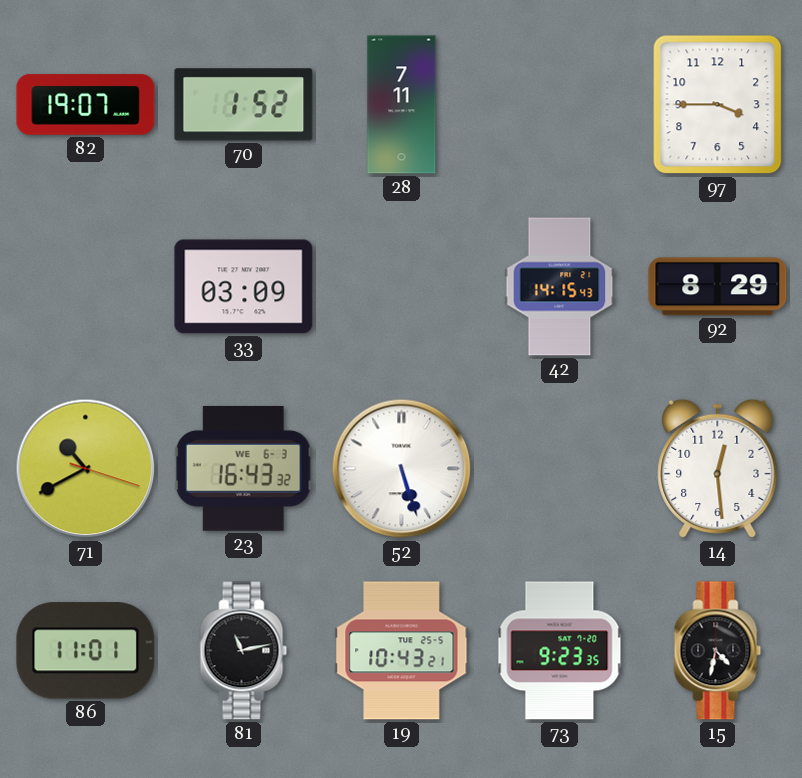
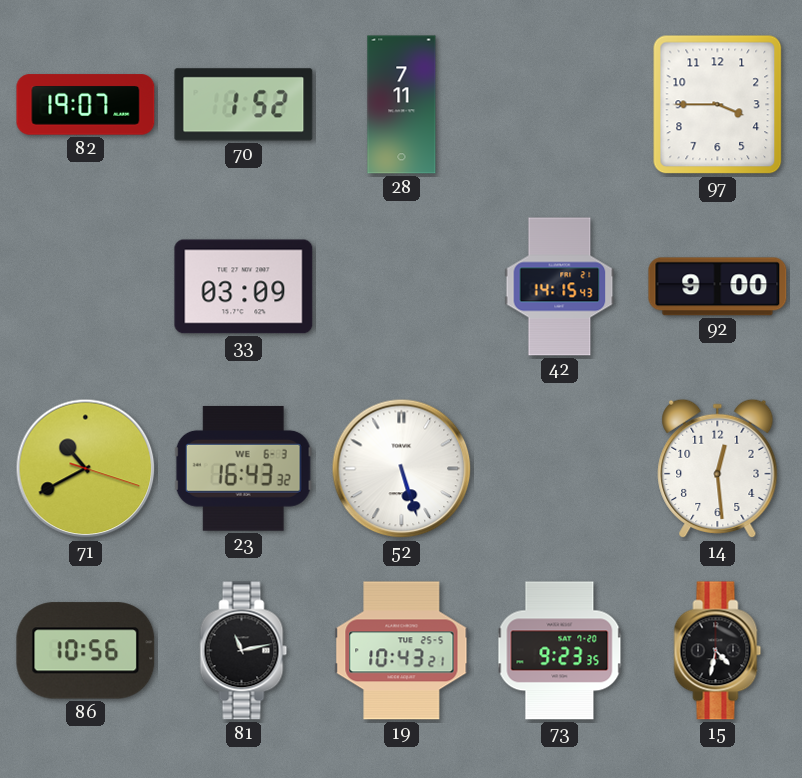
92: 8:29 -> 9:00
86: 11:01 -> 10:56
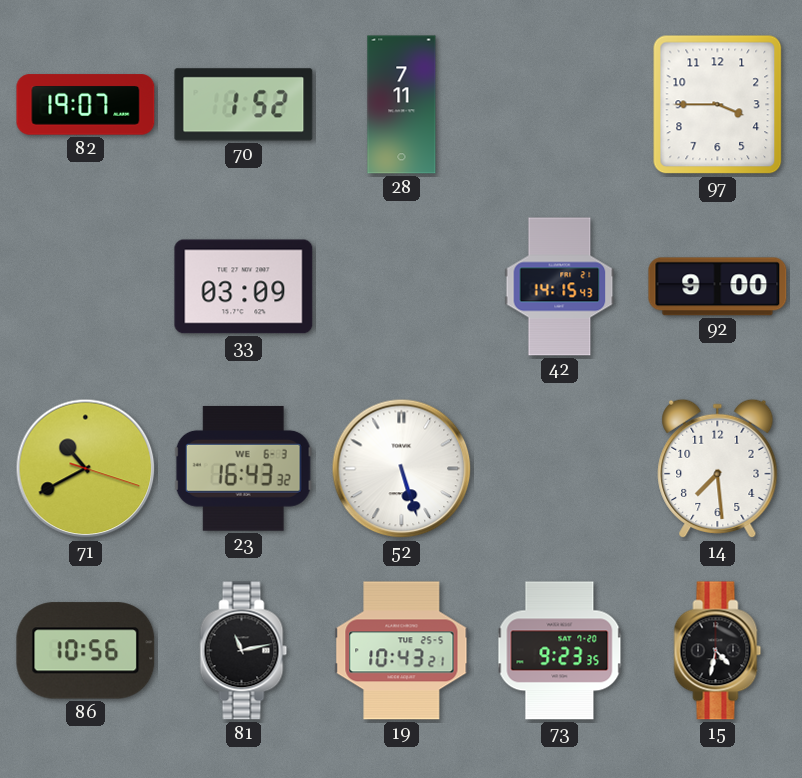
14: 12:29 -> 7:29
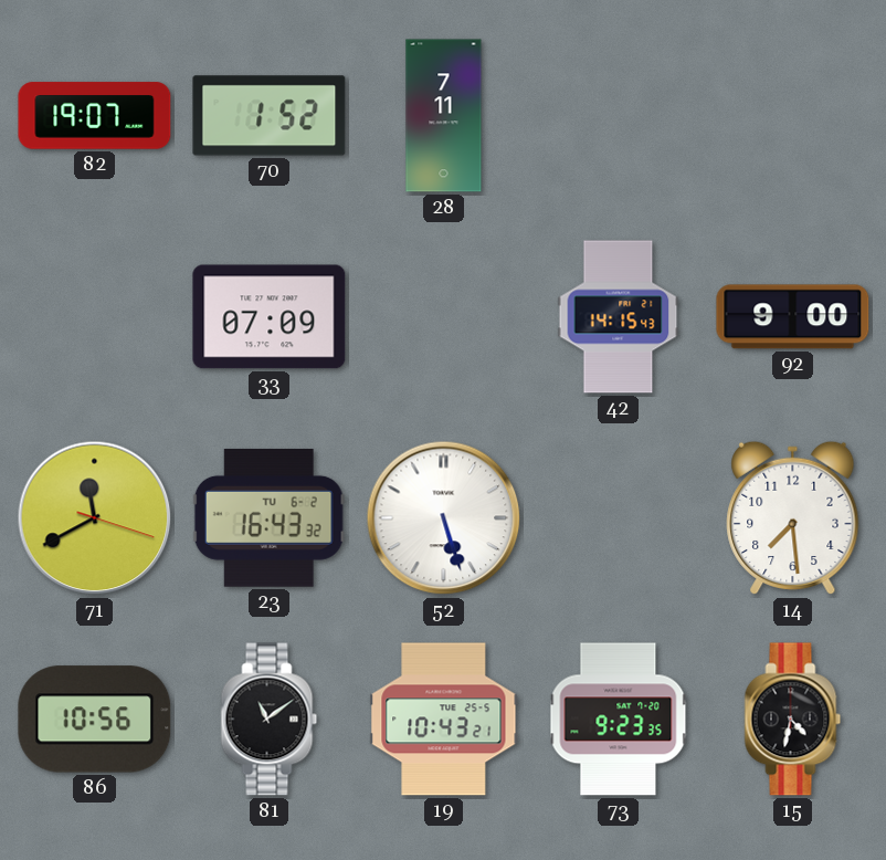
97: 3:45 -> none
33: 03:09 -> 07:09
71: 10:40 -> 11:40
23 date: WE 6-3 -> TU 6-2
81: 11:13 -> 11:09
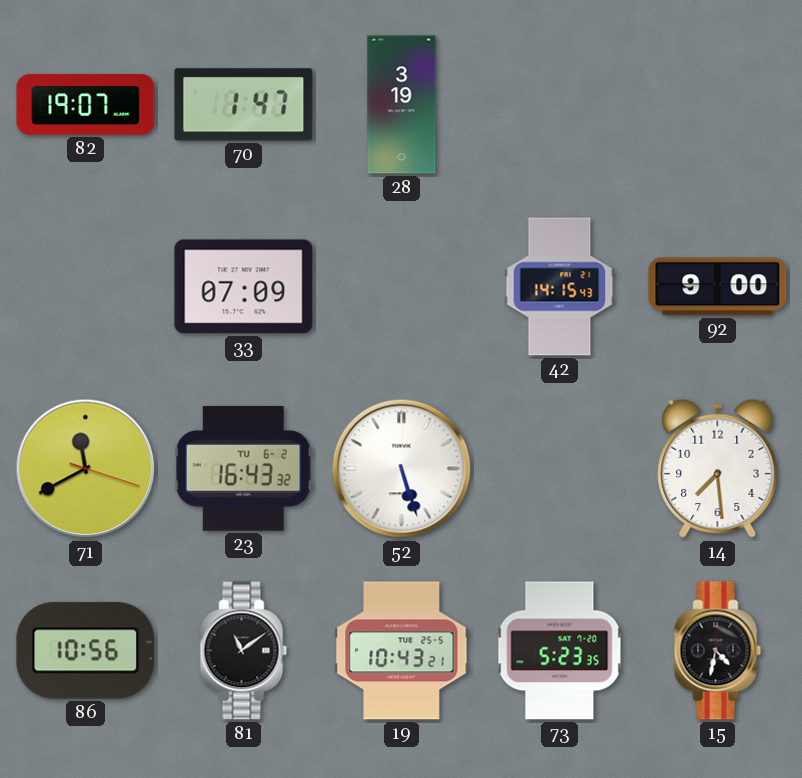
70: 1:52 -> 1:47
28: 7:11 -> 3:19
73: 9:23 -> 5:23
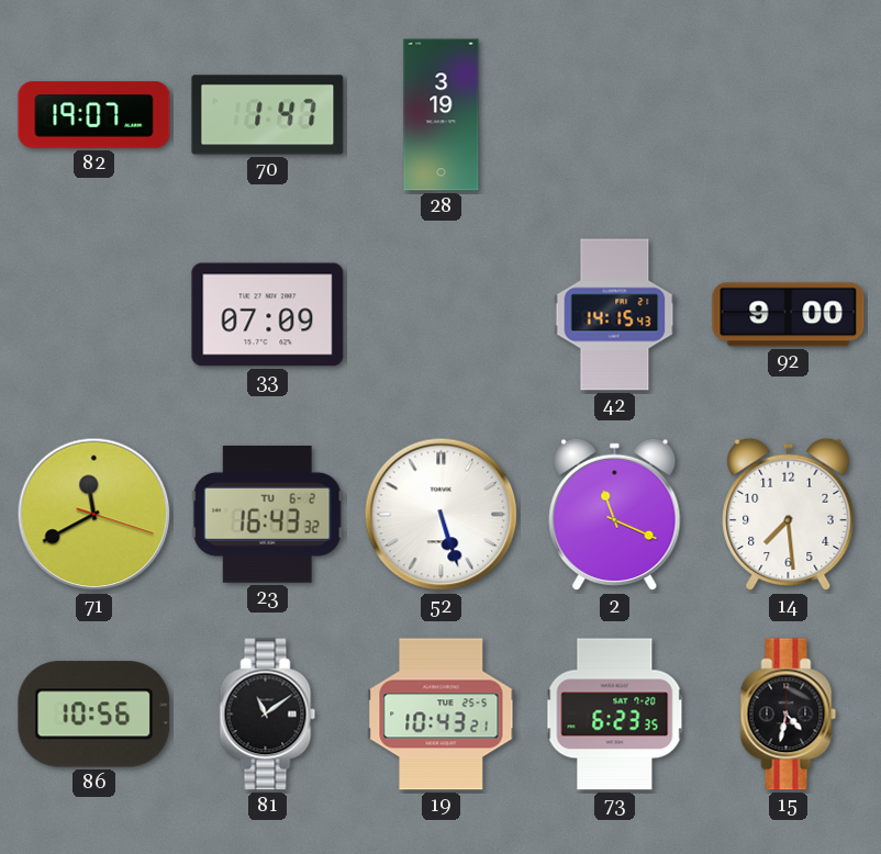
2: none -> 11:19
73: 5:23 -> 6:23
